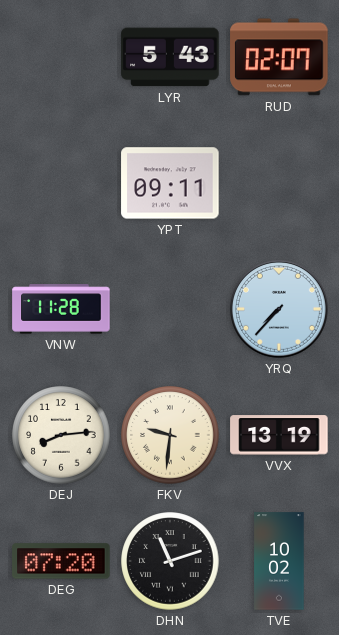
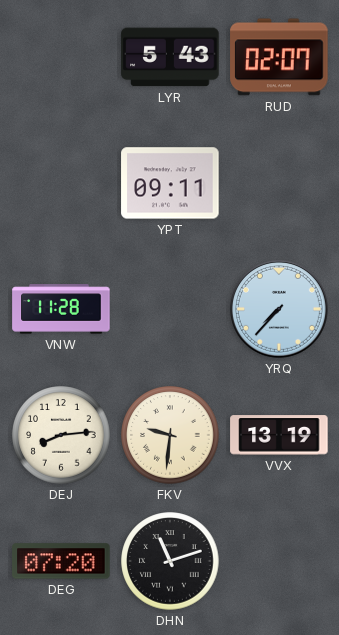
TVE: 10:02 -> none
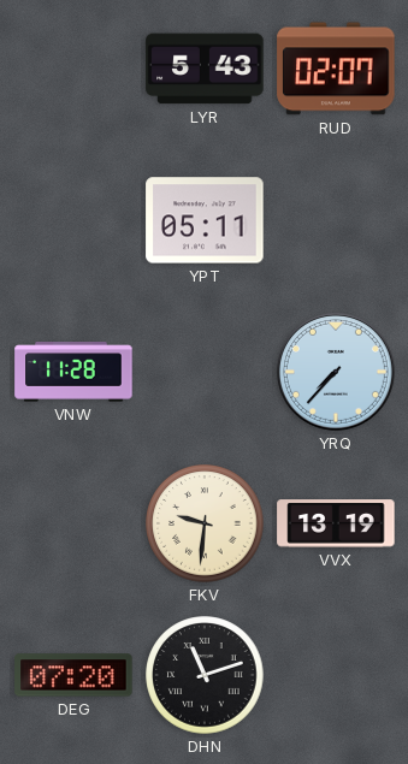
YPT: 09:11 -> 05:11
DEJ: 8:14 -> none
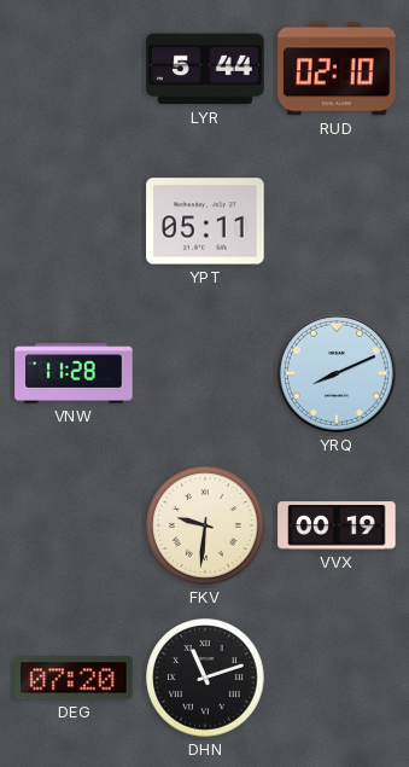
LYR: 5:43 -> 5:44
RUD: 02:07 -> 02:10
YRQ: 7:37 -> 8:11
VVX: 13:19 -> 00:19
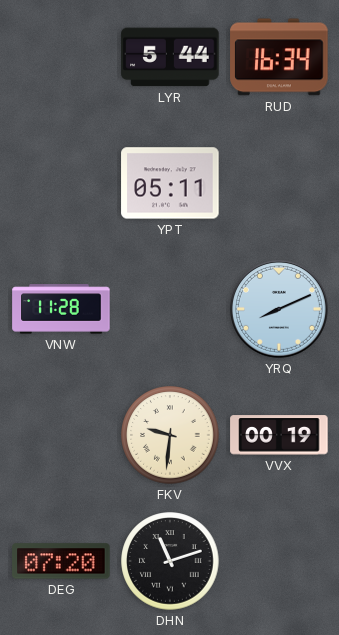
RUD: 02:10 -> 16:34
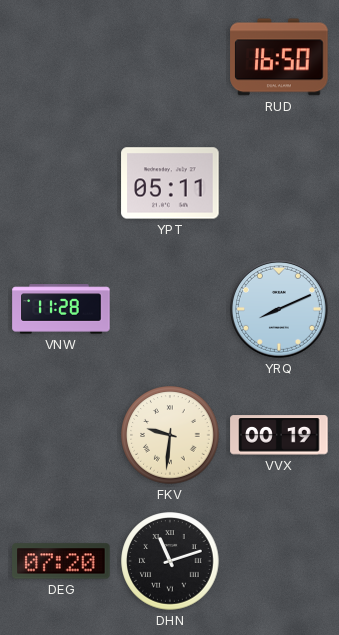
LYR: 5:44 -> none
RUD: 16:34 -> 16:50
